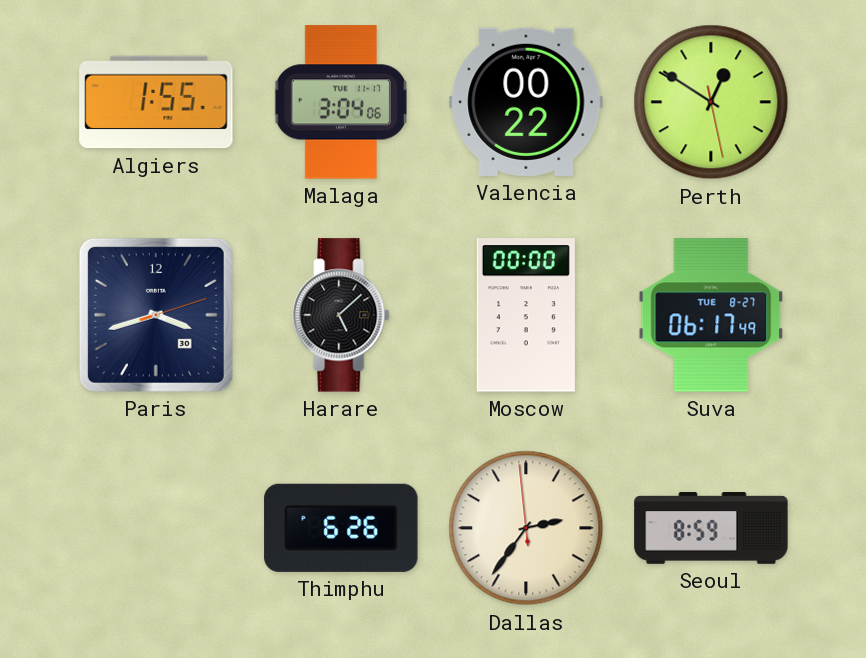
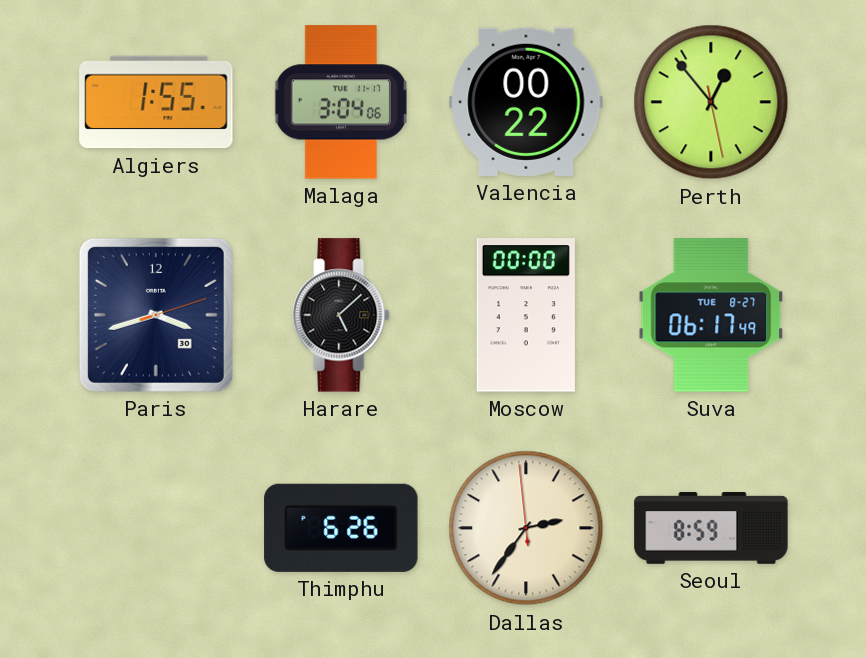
Perth: 12:50 -> 12:53
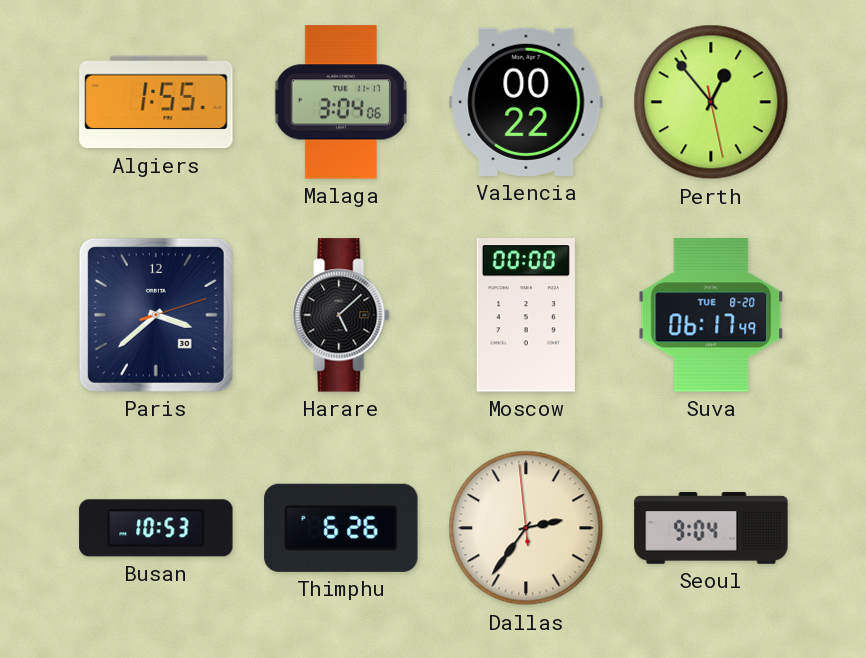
Paris: 3:42 -> 3:38
Suva date: TUE 8-27 -> TUE 8-20
Busan: none -> 10:53
Seoul: 8:59 -> 9:04
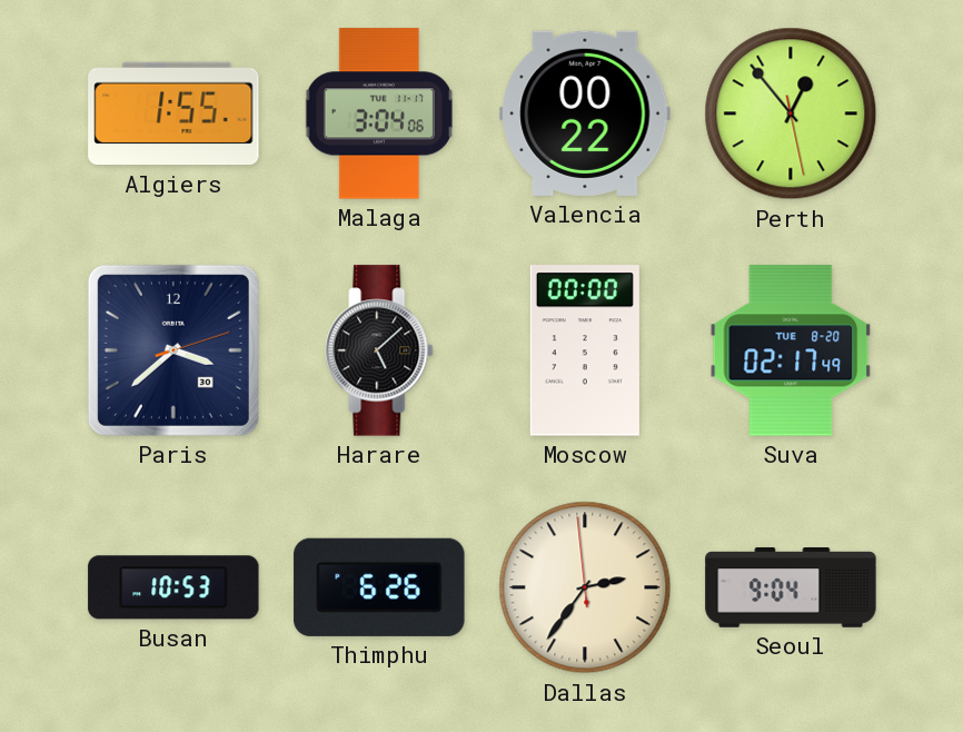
Suva: 06:17 -> 02:17
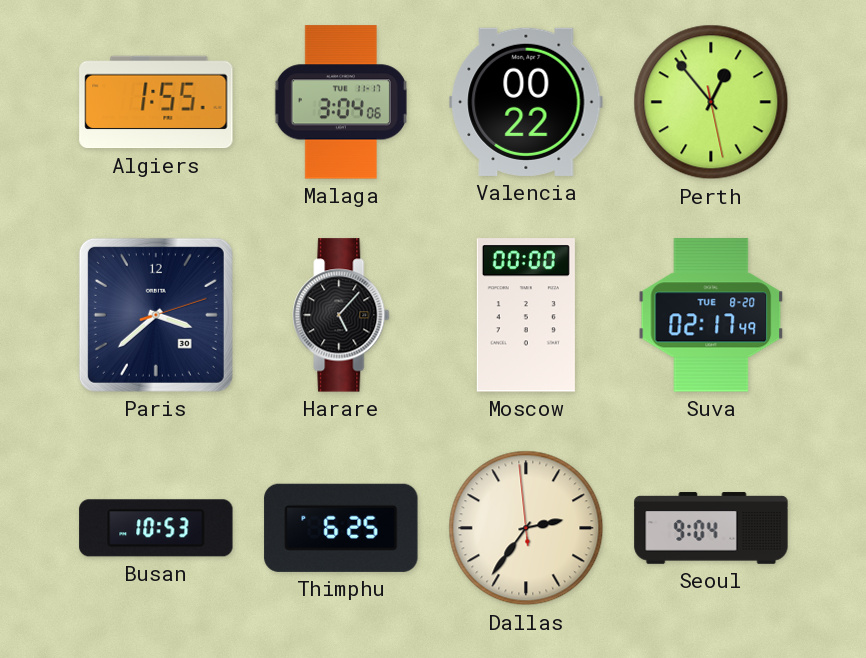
Harare: 5:08 -> 5:07
Thimphu: 6:26 -> 6:25
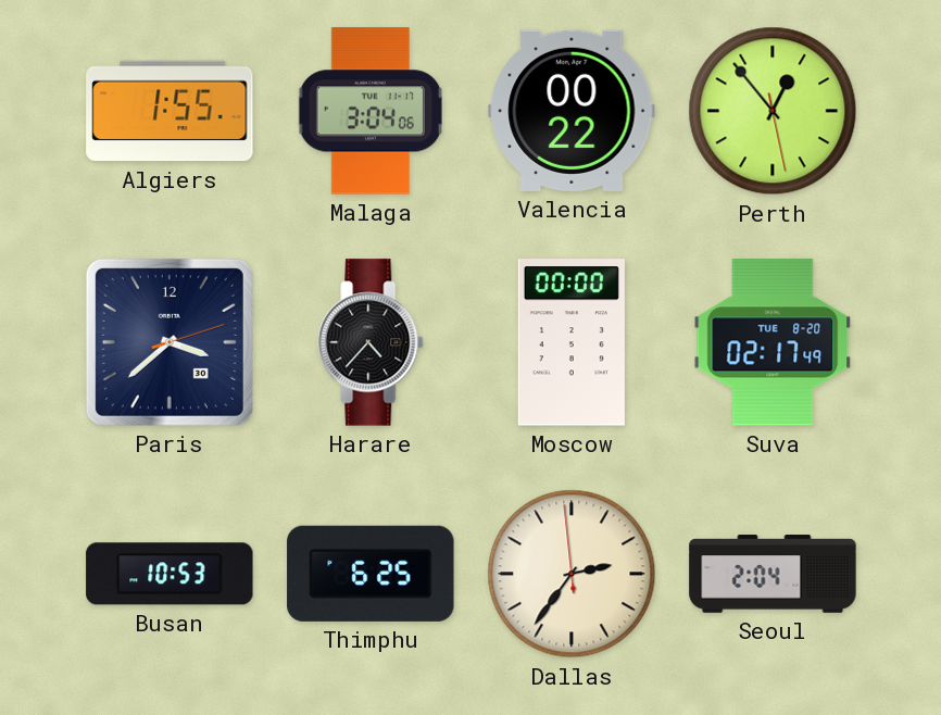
Harare: 5:07 -> 4:37
Seoul: 9:04 -> 2:04
